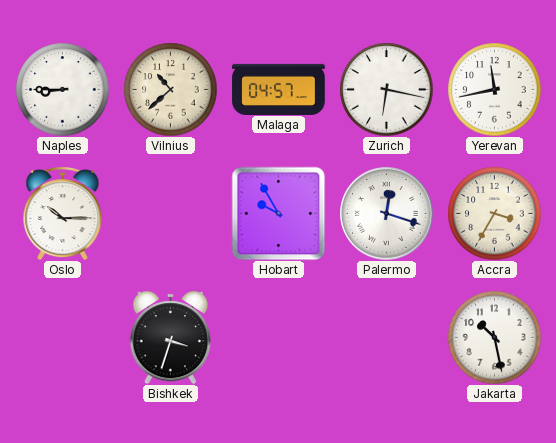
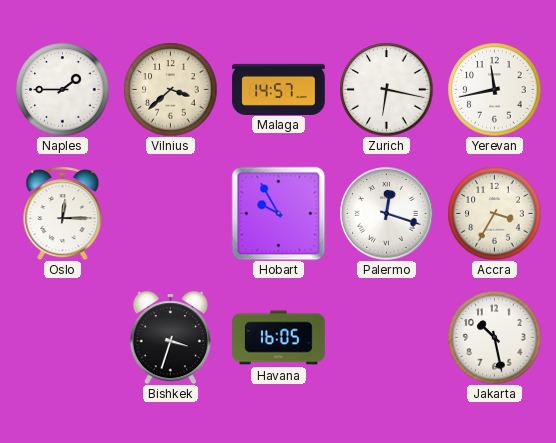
Naples: 8:45 -> 1:45
Vilnius: 10:38 -> 3:38
Malaga: 04:57 -> 14:57
Oslo: 10:15 -> 12:15
Havana: none -> 16:05
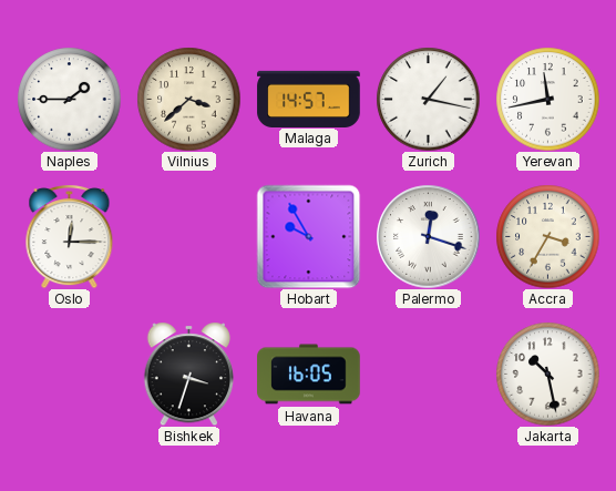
Zurich: 6:17 -> 1:17
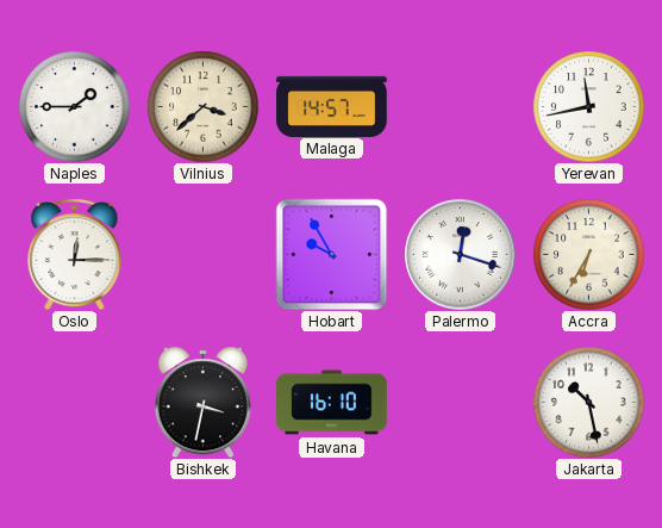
Zurich: 1:17 -> none
Accra: 3:35 -> 6:35
Bishkek: 3:33 -> 3:32
Havana: 16:05 -> 16:10
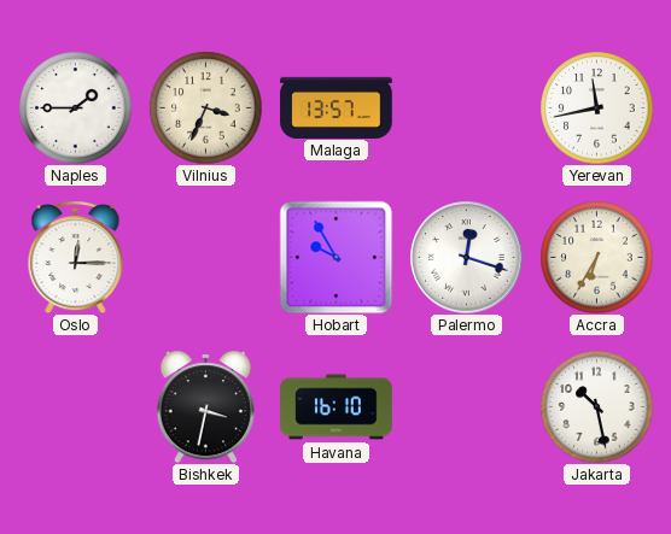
Vilnius: 3:38 -> 3:34
Malaga: 14:57 -> 13:57
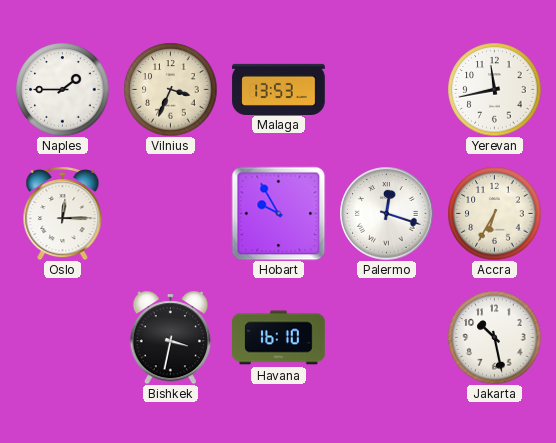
Malaga: 13:57 -> 13:53
